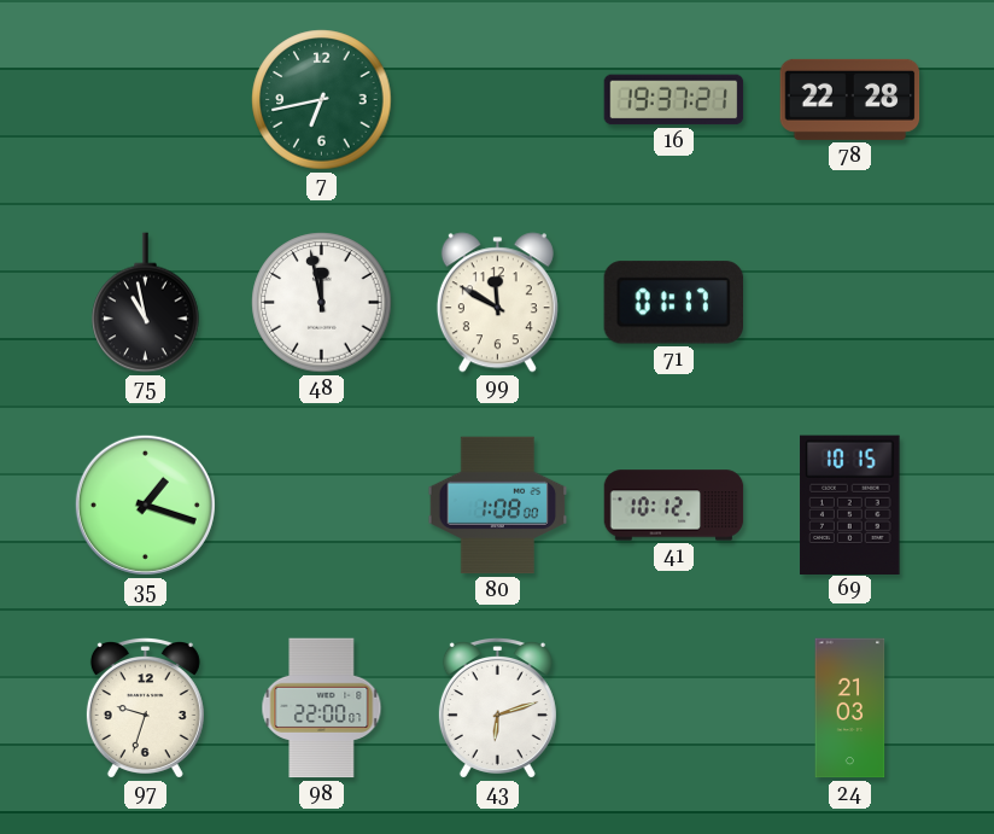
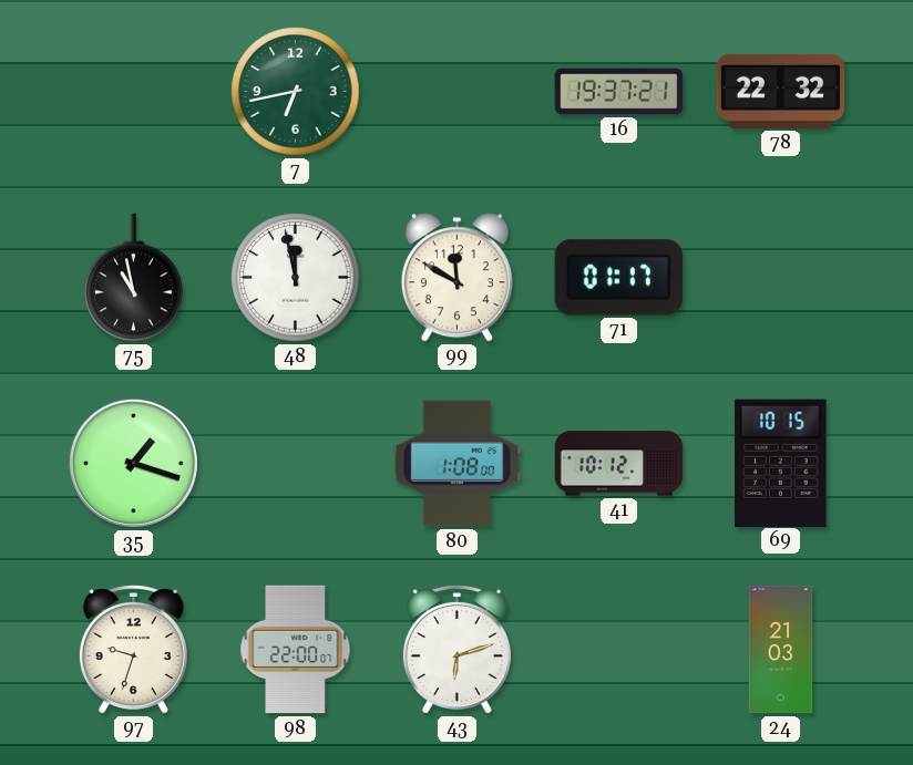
78: 22:28 -> 22:32
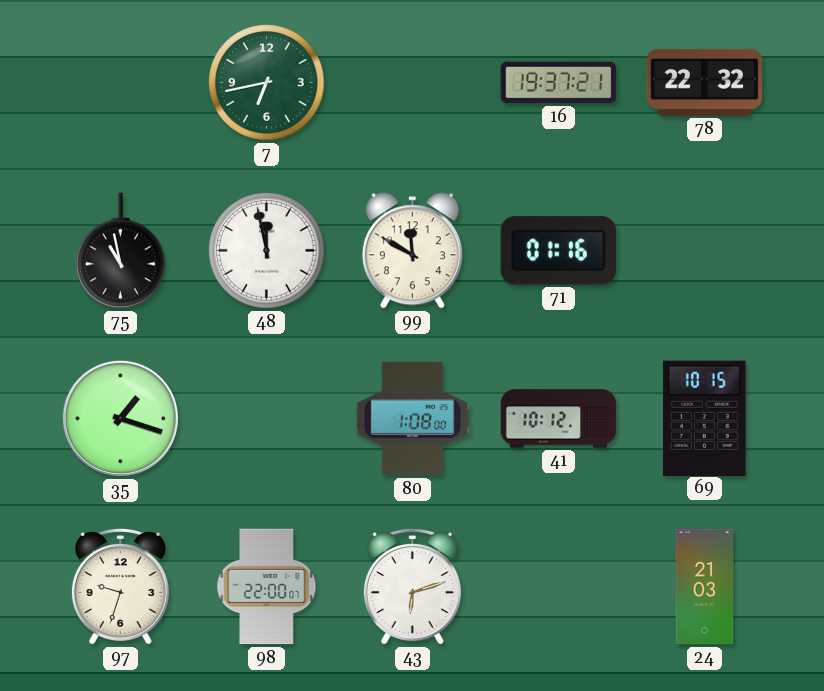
71: 01:17 -> 01:16
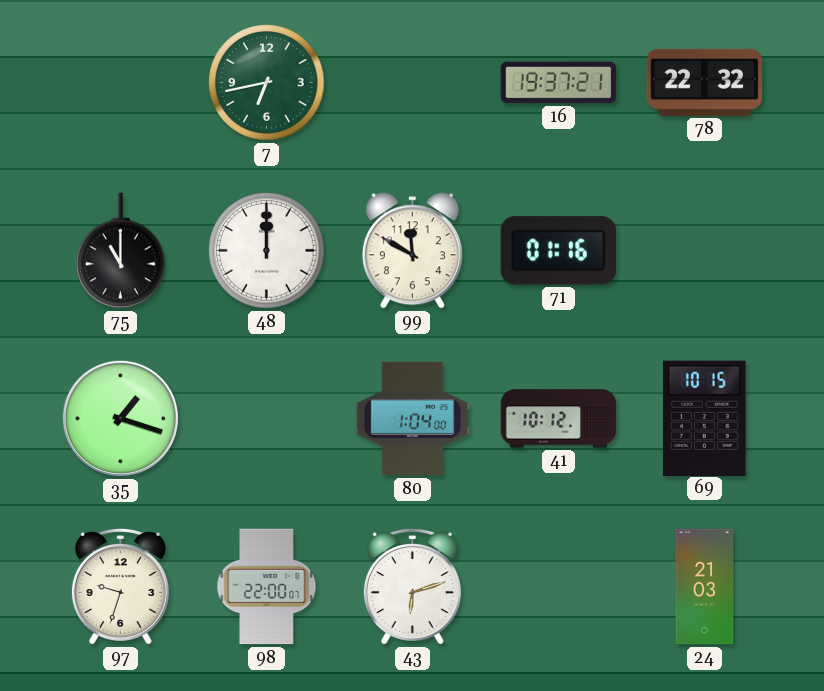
75: 10:58 -> 11:00
48: 11:58 -> 12:00
80: 1:08 -> 1:04
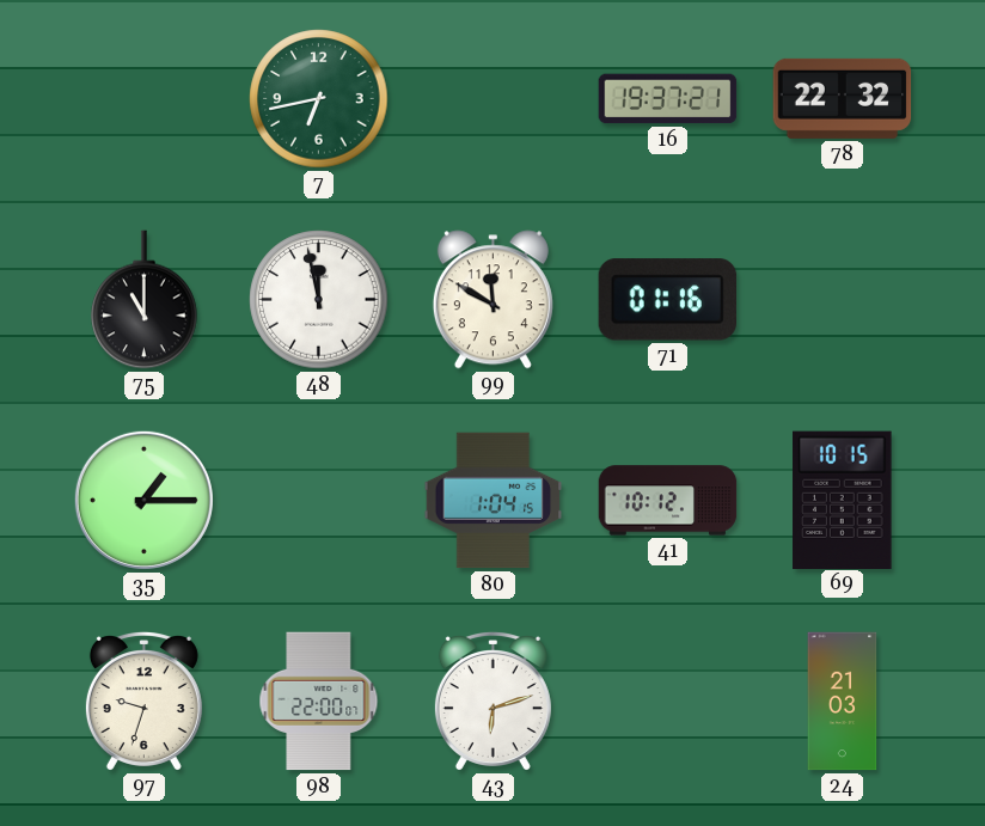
48: 12:00 -> 11:58
35: 1:18 -> 1:15
80: 1:04:00 -> 1:04:15
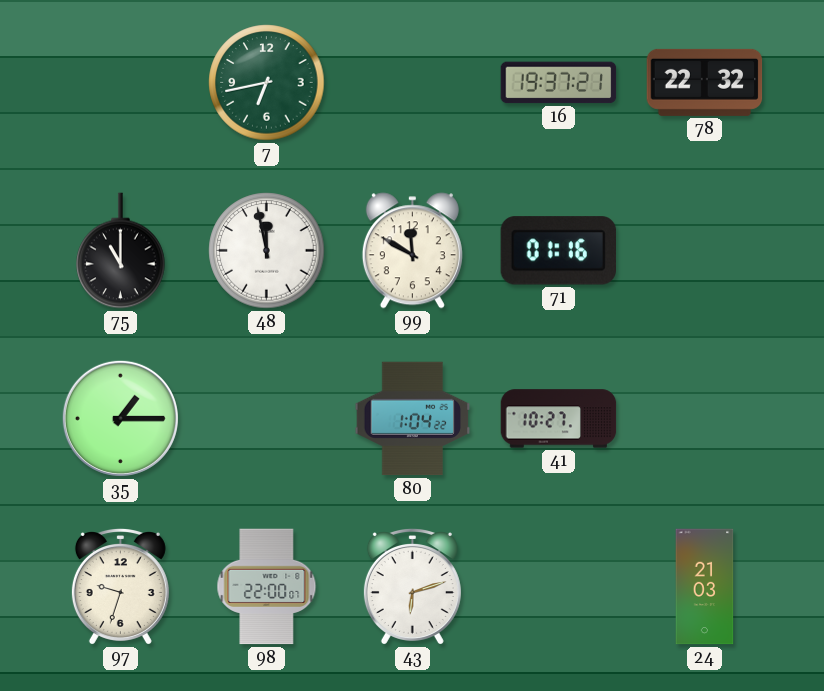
80: 1:04:15 -> 1:04:22
41: 10:12 -> 10:27
69: 10:15 -> none
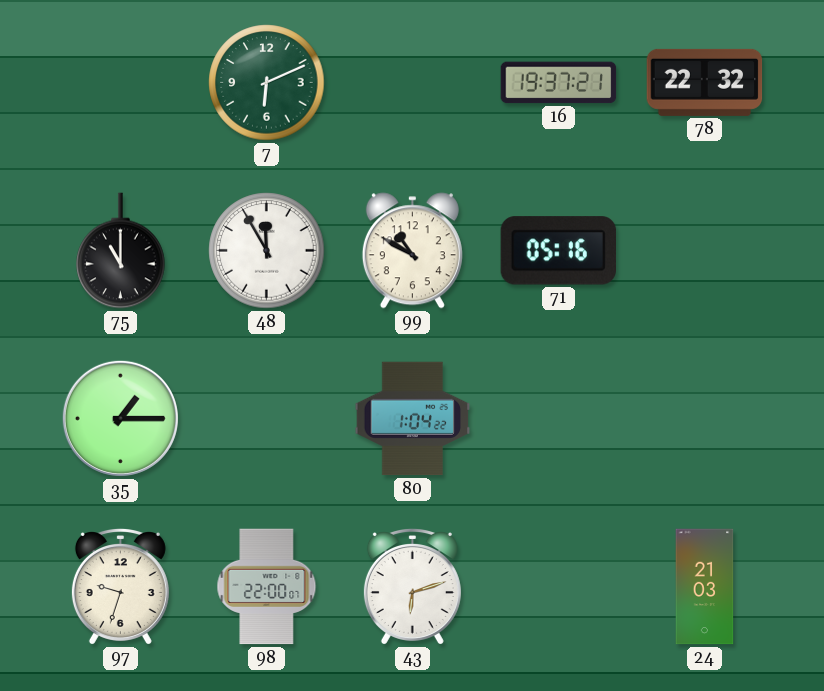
7: 6:43 -> 6:11
48: 11:58 -> 11:55
99: 11:50 -> 10:50
71: 01:16 -> 05:16
41: 10:27 -> none
